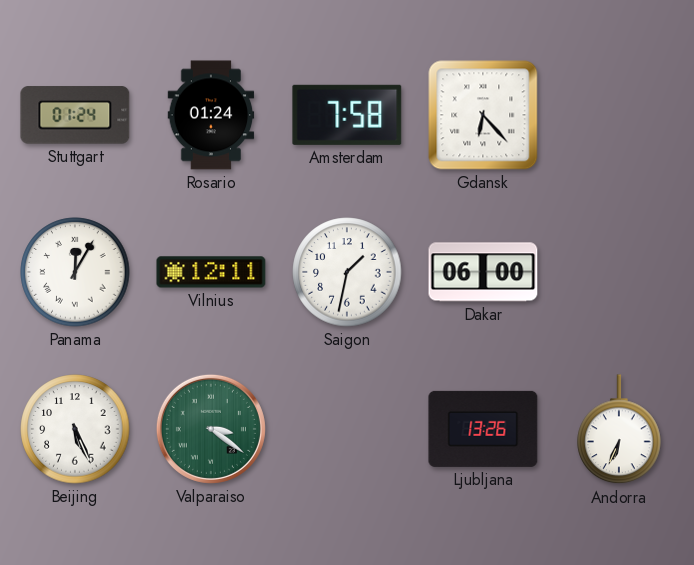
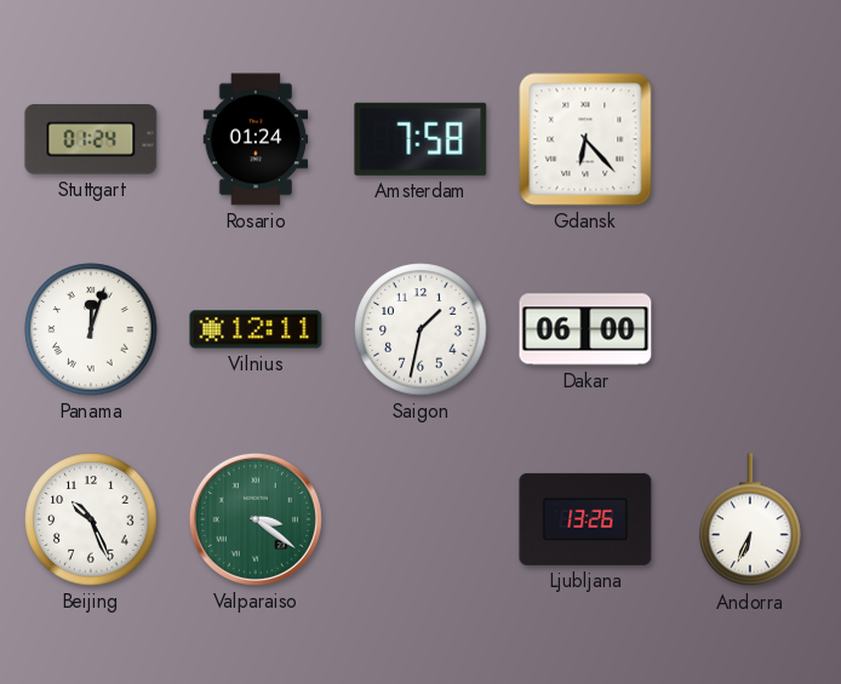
Panama: 12:05 -> 12:03
Beijing: 5:26 -> 10:26
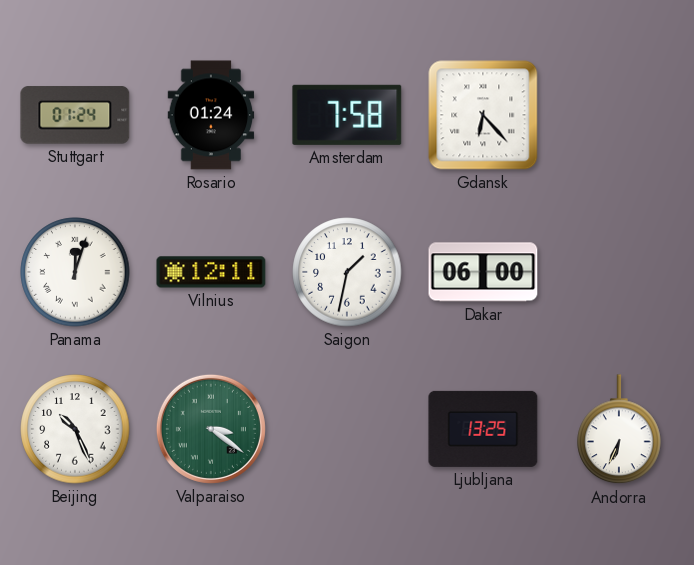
Ljubljana: 13:26 -> 13:25
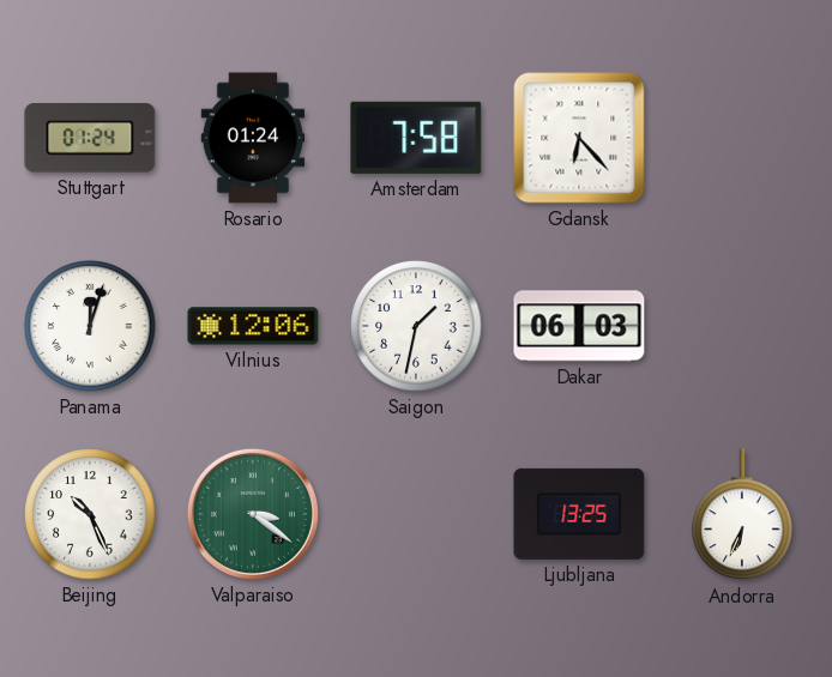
Vilnius: 12:11 -> 12:06
Dakar: 06:00 -> 06:03
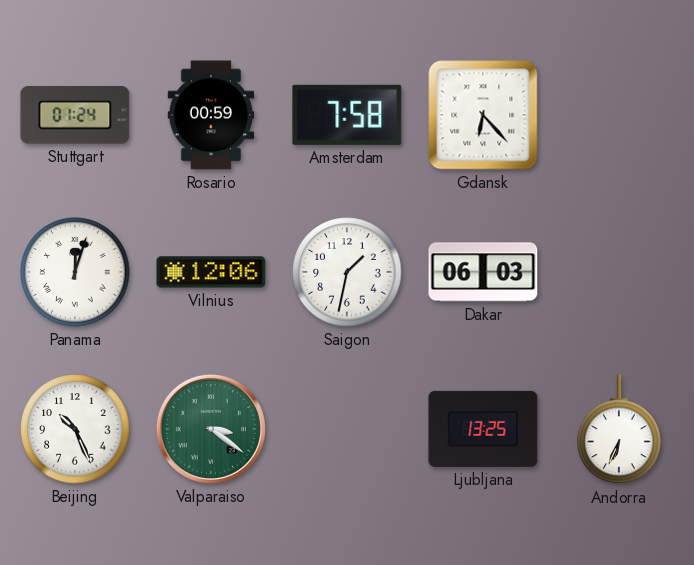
Rosario: 01:24 -> 00:59
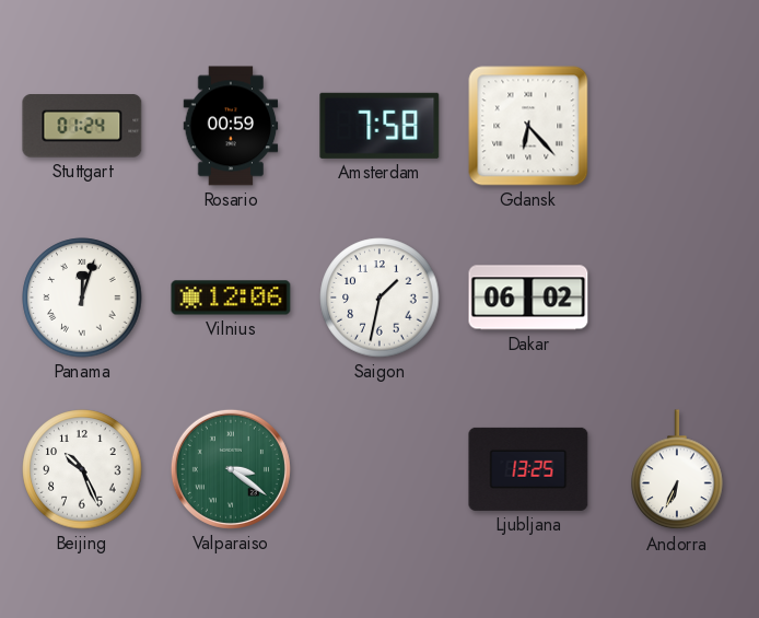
Dakar: 06:03 -> 06:02
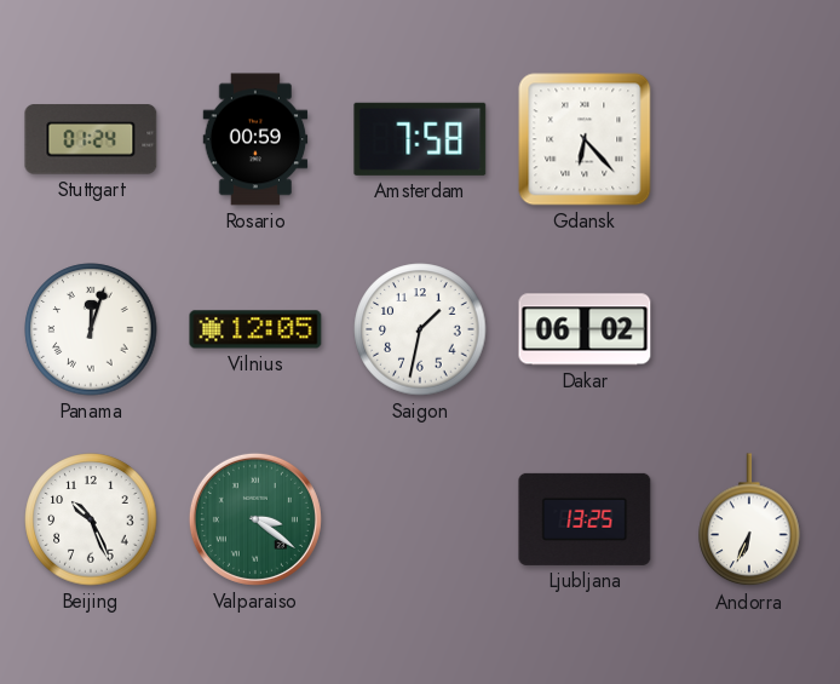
Vilnius: 12:06 -> 12:05
